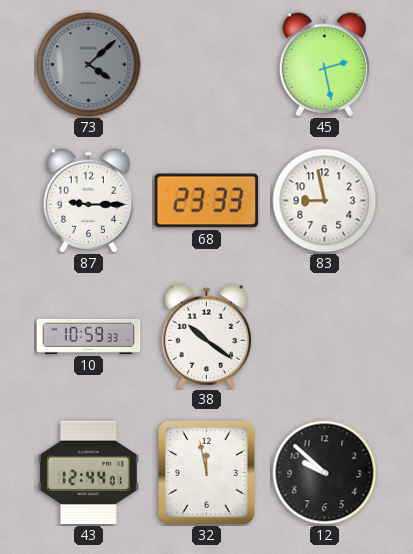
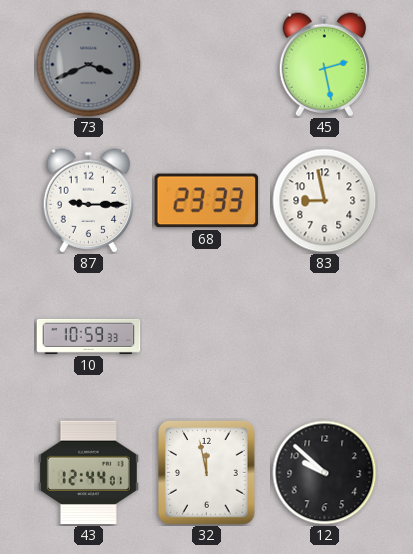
73: 4:08 -> 3:41
38: 10:21 -> none
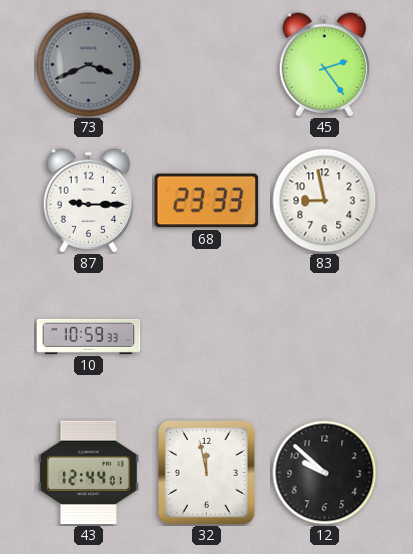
45: 2:28 -> 2:24
